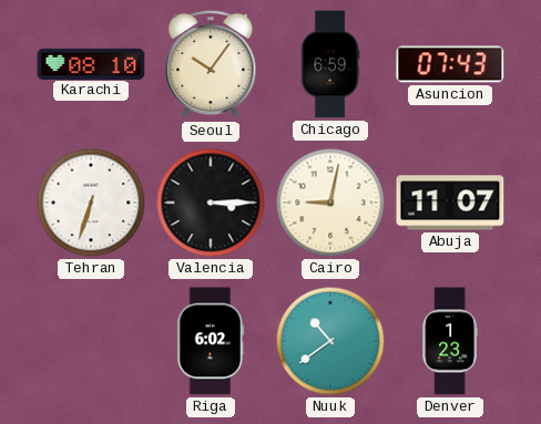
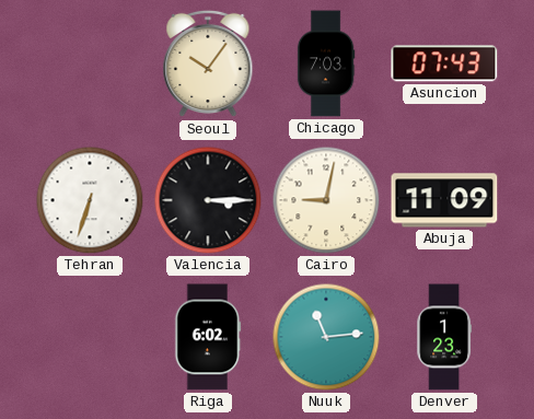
Karachi: 08:10 -> none
Chicago: 6:59 -> 7:03
Abuja: 11:07 -> 11:09
Nuuk: 10:39 -> 11:14
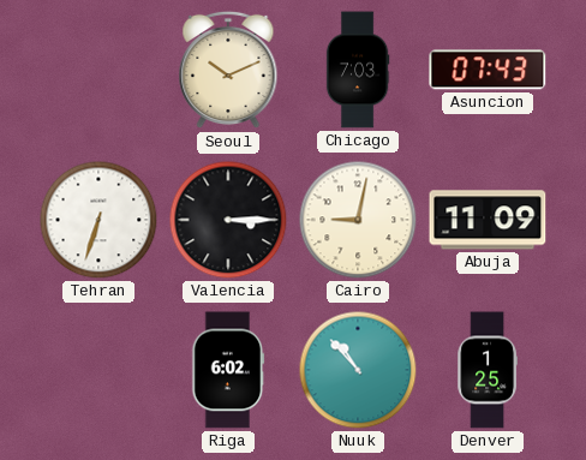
Seoul: 10:06 -> 10:11
Nuuk: 11:14 -> 10:53
Denver: 1:23 -> 1:25
